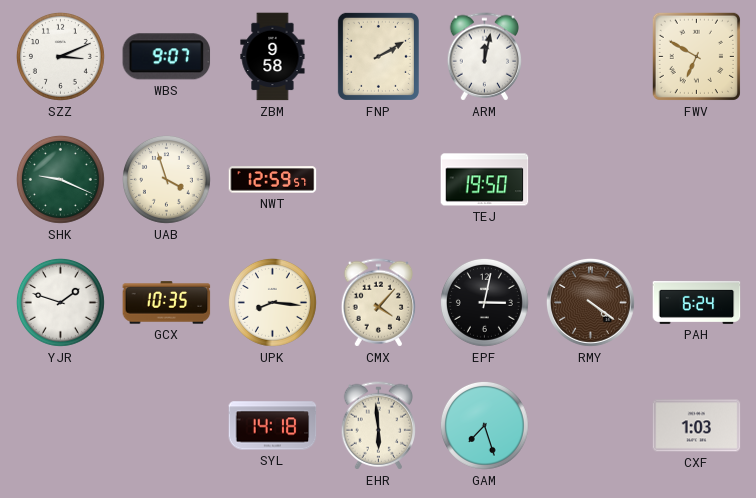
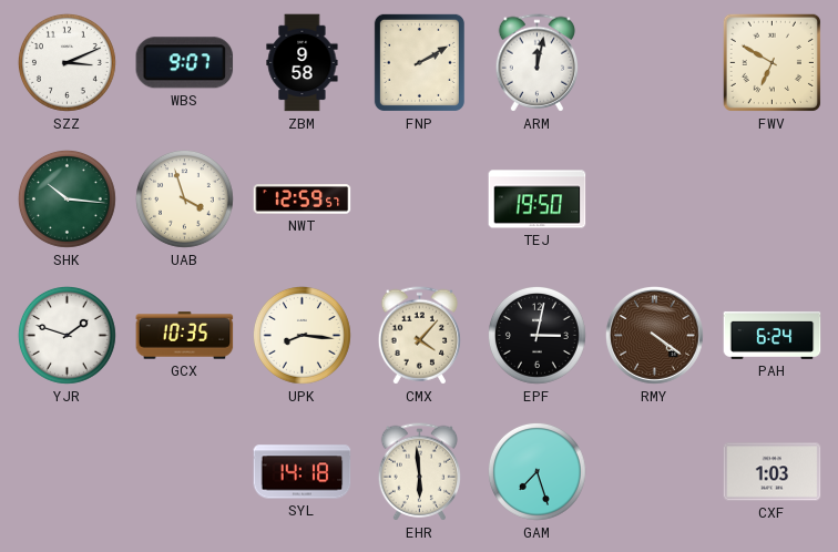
SHK: 9:19 -> 10:16
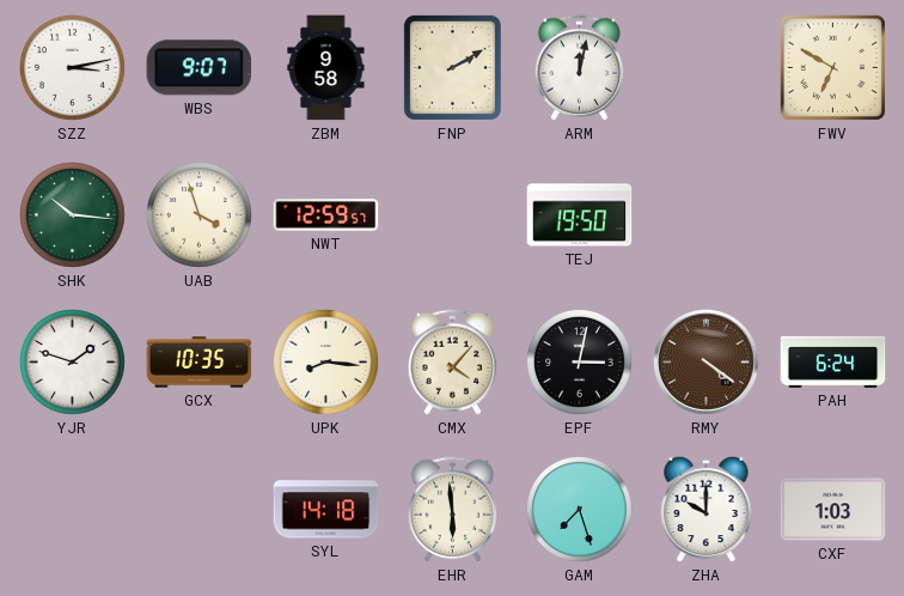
SZZ: 3:11 -> 3:13
ZHA: none -> 10:00
